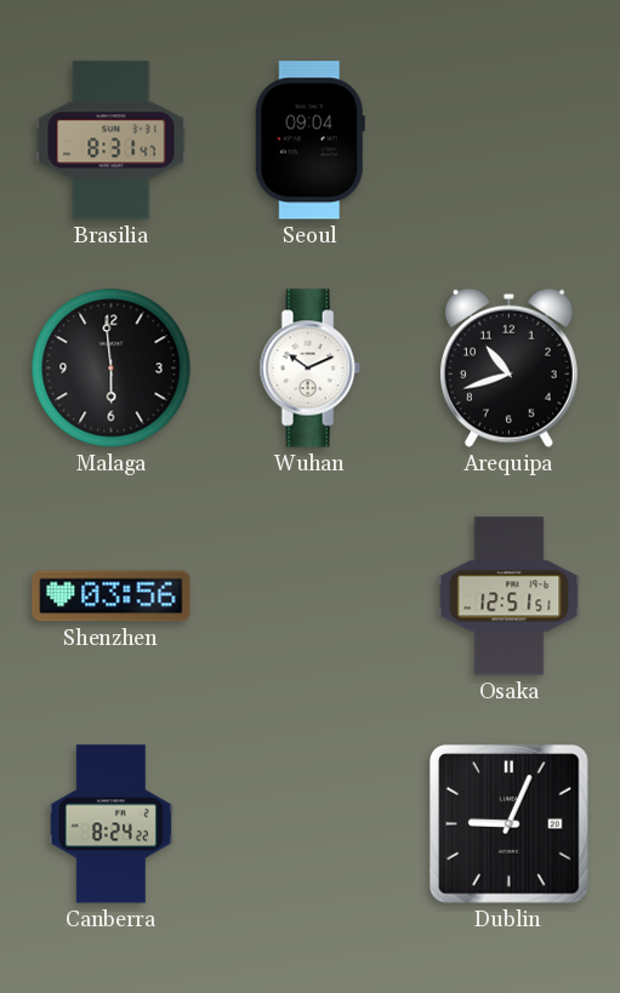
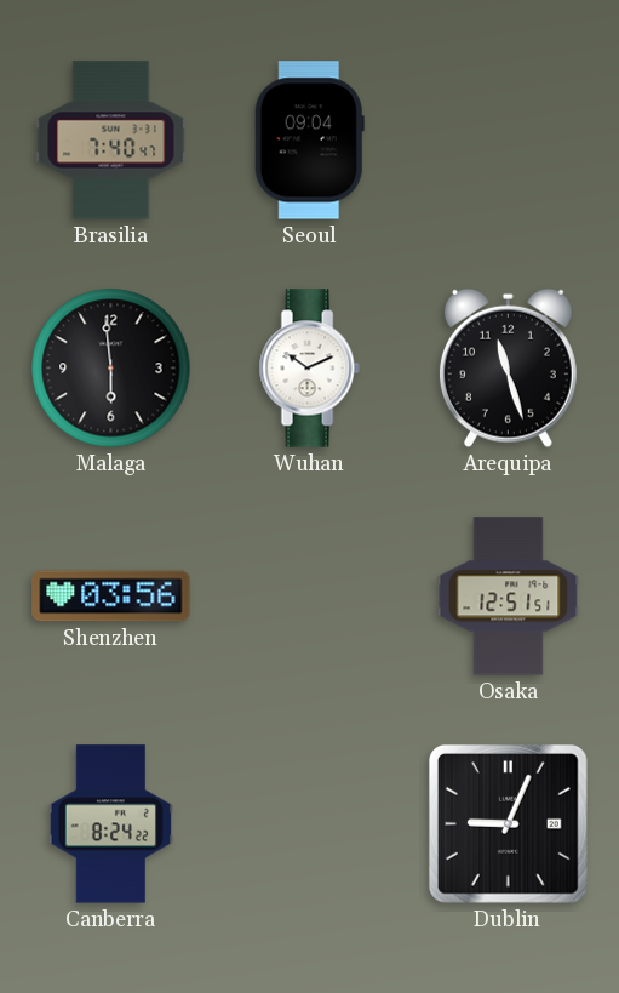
Brasilia: 8:31 -> 7:40
Arequipa: 10:42 -> 11:27
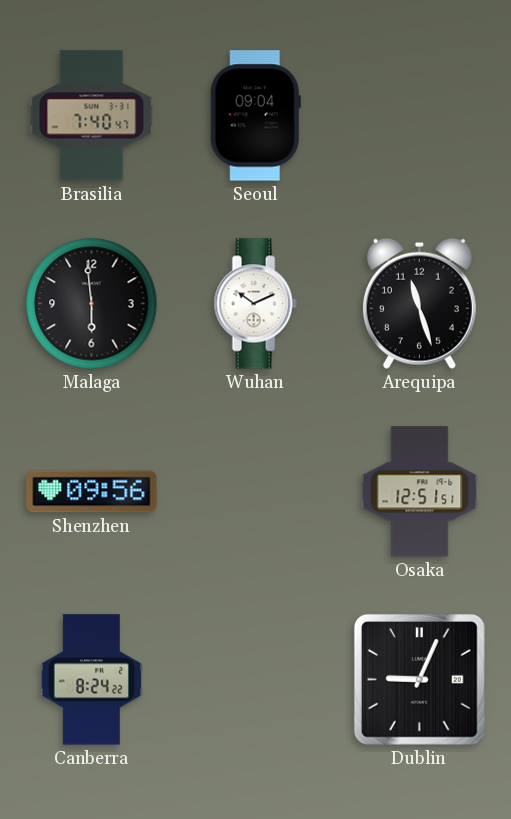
Shenzhen: 03:56 -> 09:56
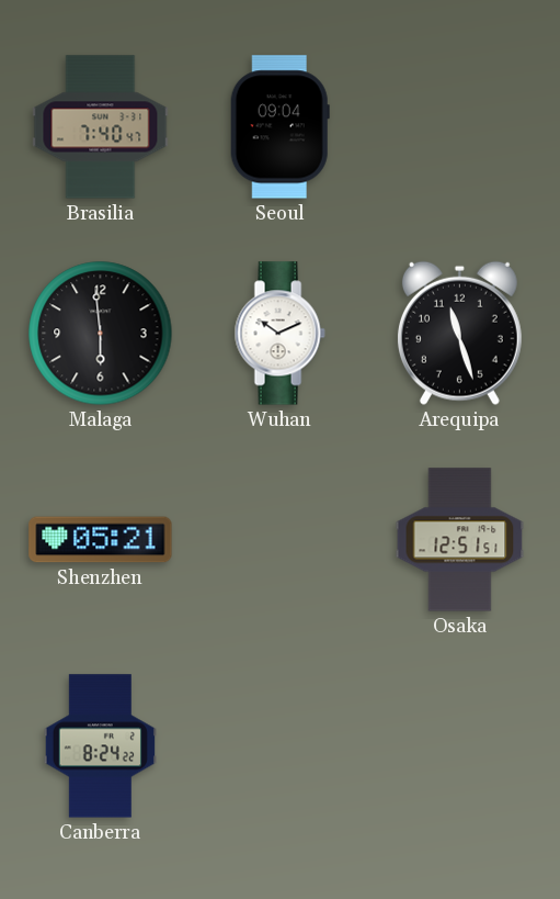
Shenzhen: 09:56 -> 05:21
Dublin: 9:04 -> none
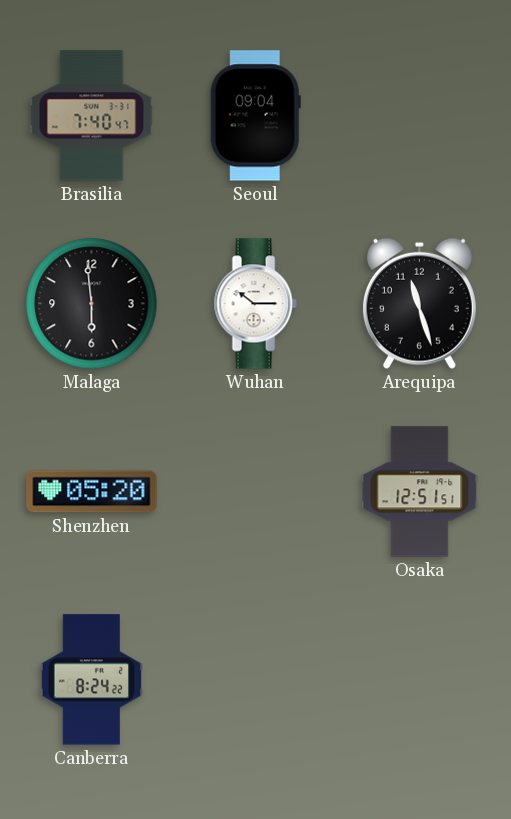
Wuhan: 10:11 -> 10:15
Shenzhen: 05:21 -> 05:20
